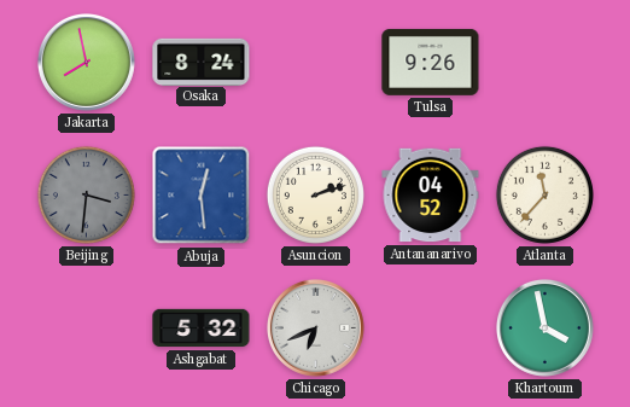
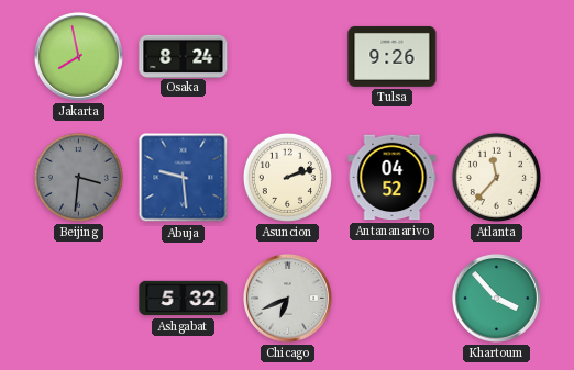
Abuja: 12:29 -> 9:29
Khartoum: 3:58 -> 3:53
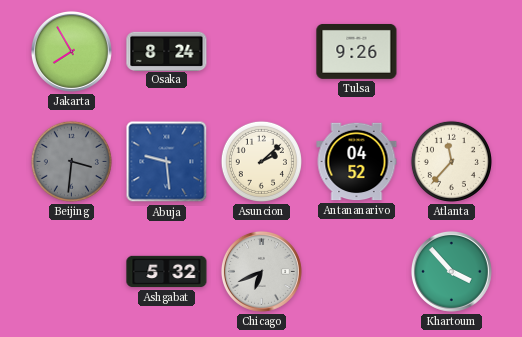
Jakarta: 7:58 -> 7:55
Asuncion: 2:12 -> 2:08
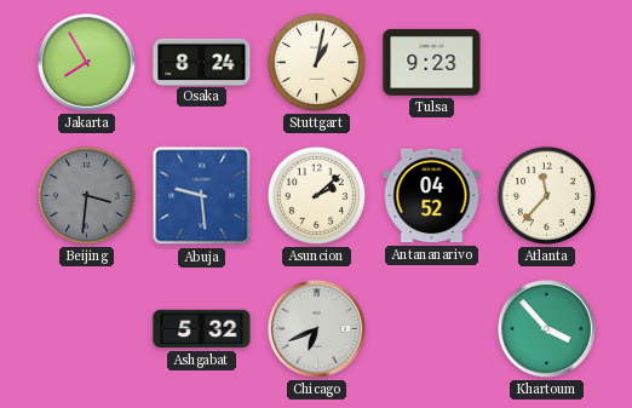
Stuttgart: none -> 1:02
Tulsa: 9:26 -> 9:23
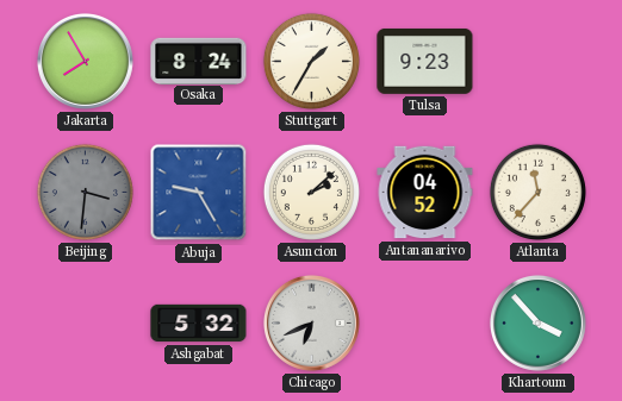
Stuttgart: 1:02 -> 1:35
Abuja: 9:29 -> 9:25
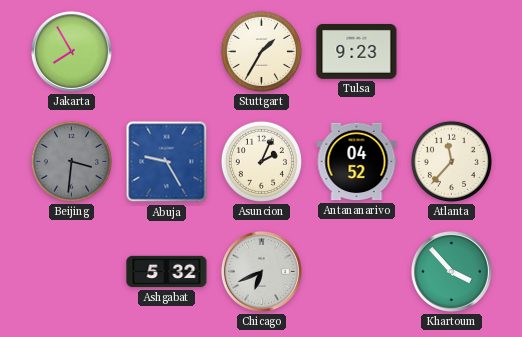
Osaka: 8:24 -> none
Asuncion: 2:08 -> 2:04
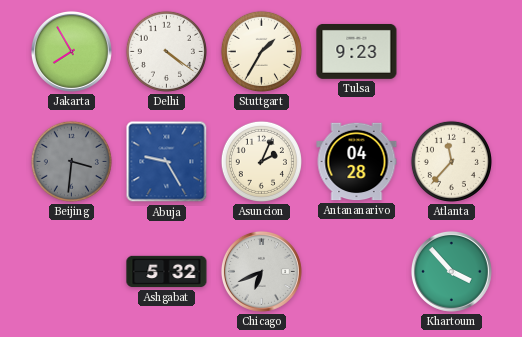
Delhi: none -> 4:21
Antananarivo: 04:52 -> 04:28
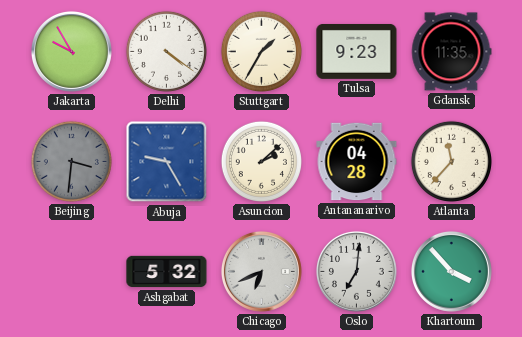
Jakarta: 7:55 -> 9:55
Gdansk: none -> 11:35
Asuncion: 2:04 -> 2:08
Oslo: none -> 7:01
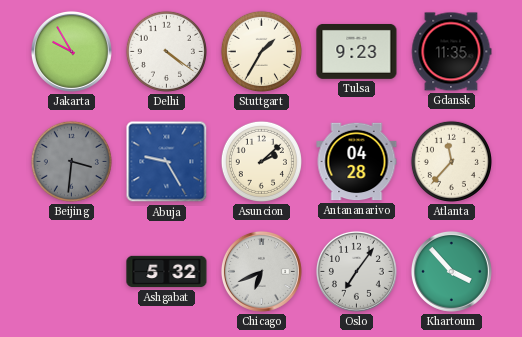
Oslo: 7:01 -> 7:06
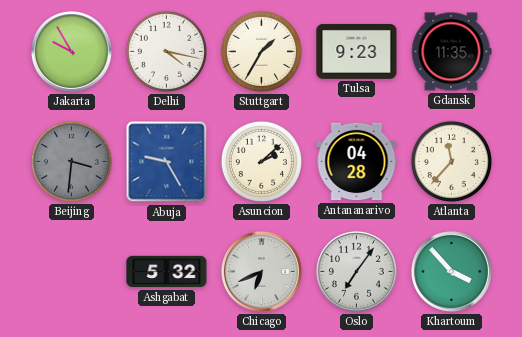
Delhi: 4:21 -> 4:17
